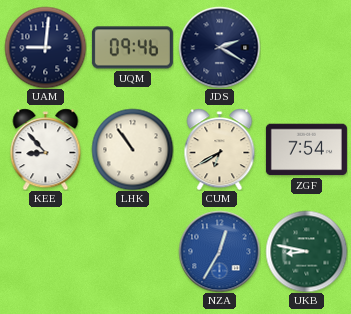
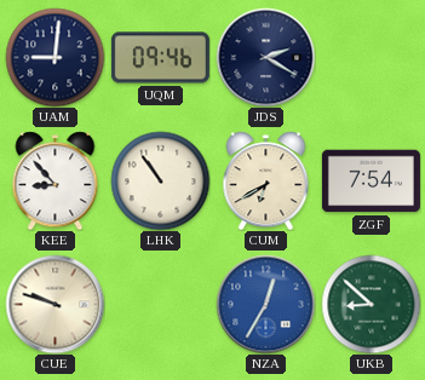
CUE: none -> 9:48
UKB: 8:47 -> 8:52
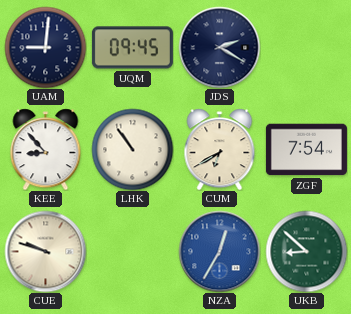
UQM: 09:46 -> 09:45
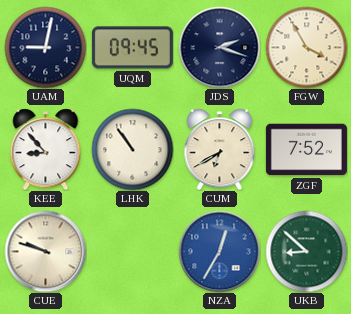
UAM: 9:01 -> 9:02
JDS: 2:20 -> 2:18
FGW: none -> 3:55
ZGF: 7:54 -> 7:52
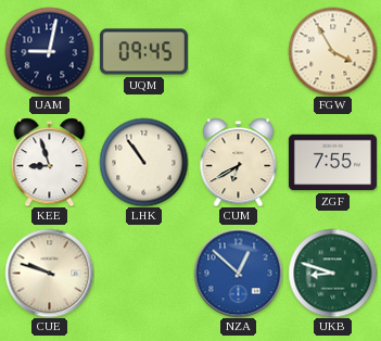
JDS: 2:18 -> none
KEE: 8:53 -> 8:57
ZGF: 7:52 -> 7:55
NZA: 12:35 -> 12:52
UKB: 8:52 -> 8:48
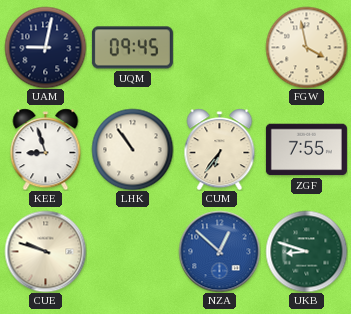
FGW: 3:55 -> 3:58
CUM: 6:40 -> 6:36
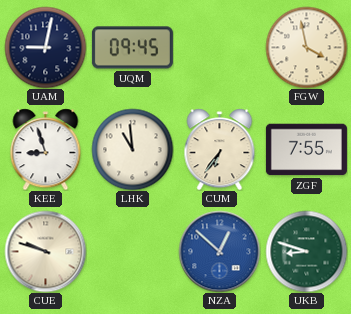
LHK: 10:54 -> 10:59
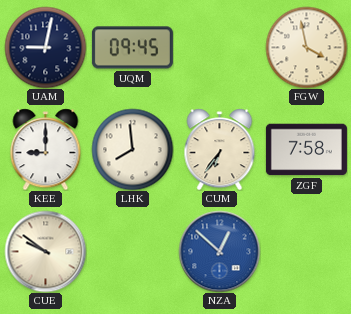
KEE: 8:57 -> 9:00
LHK: 10:59 -> 7:59
ZGF: 7:55 -> 7:58
CUE: 9:48 -> 9:51
UKB: 8:48 -> none
